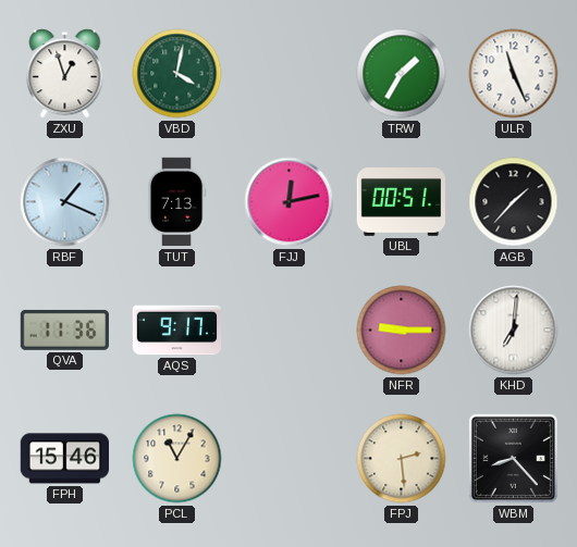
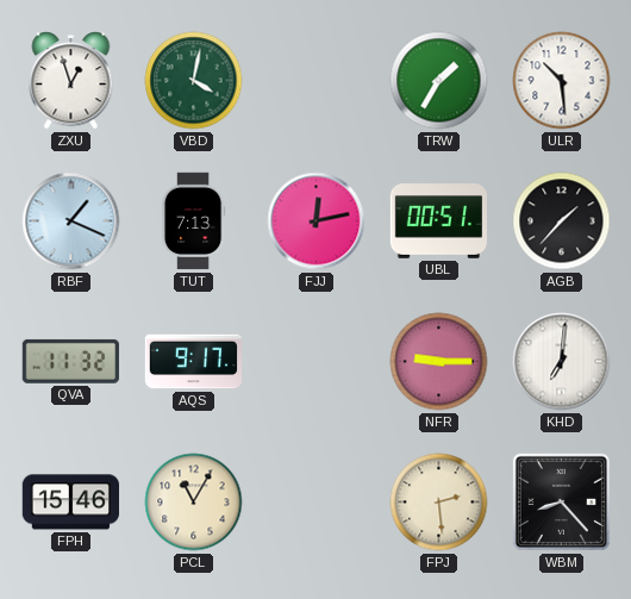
ULR: 11:26 -> 10:29
QVA: 11:36 -> 11:32
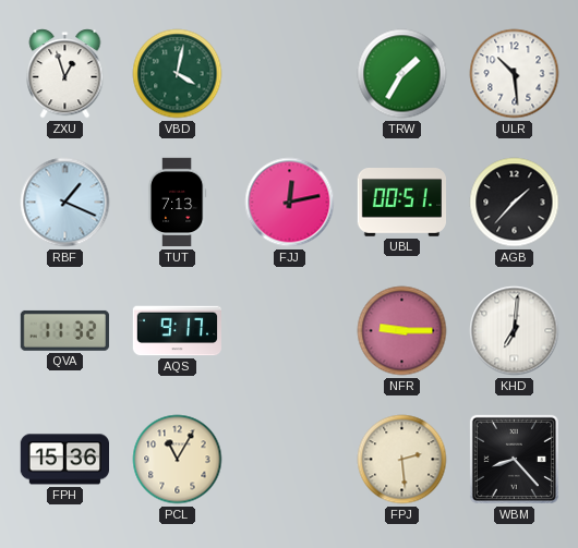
FPH: 15:46 -> 15:36
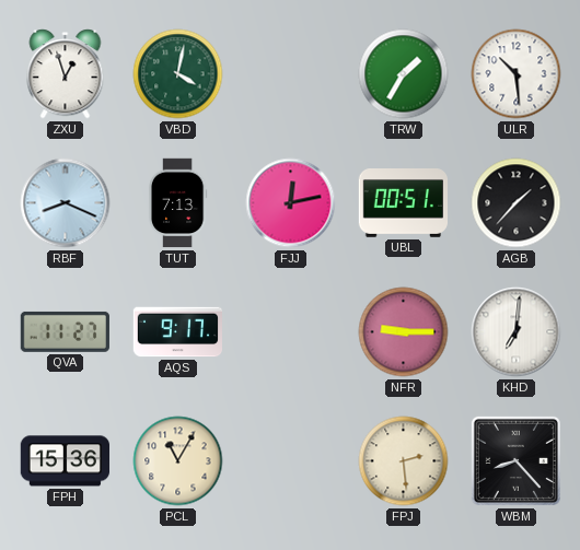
RBF: 1:19 -> 8:19
QVA: 11:32 -> 11:27
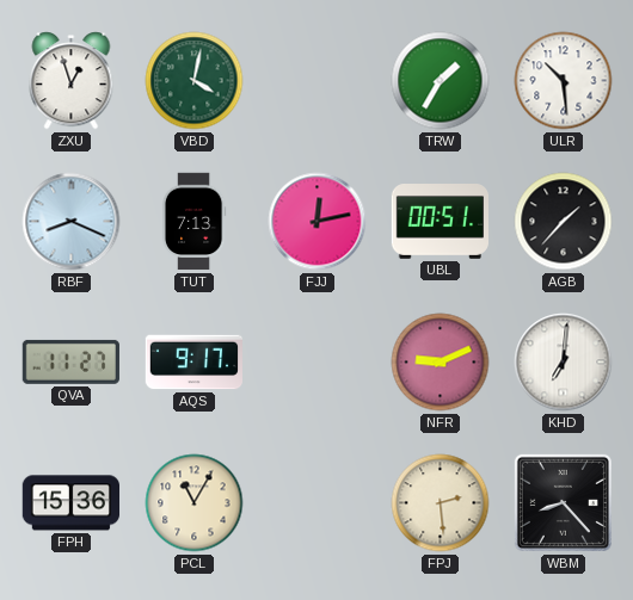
NFR: 9:15 -> 9:11
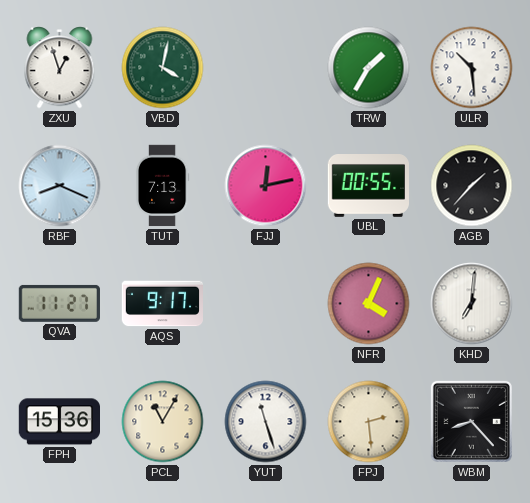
UBL: 00:51 -> 00:55
NFR: 9:11 -> 4:04
YUT: none -> 11:27
